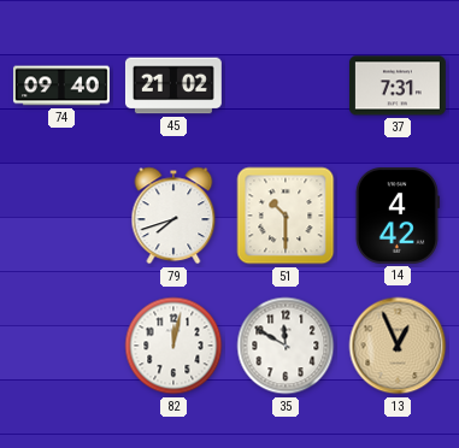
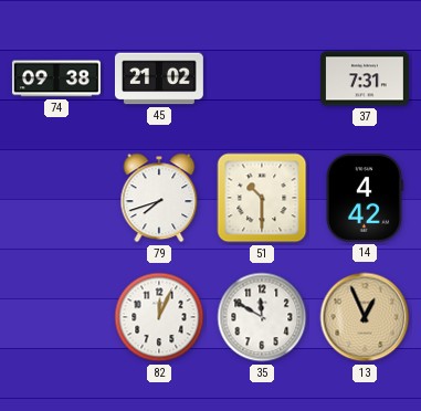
74: 09:40 -> 09:38
82: 12:02 -> 12:04
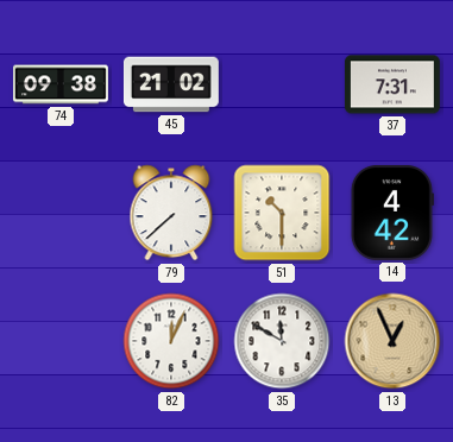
79: 7:42 -> 7:38
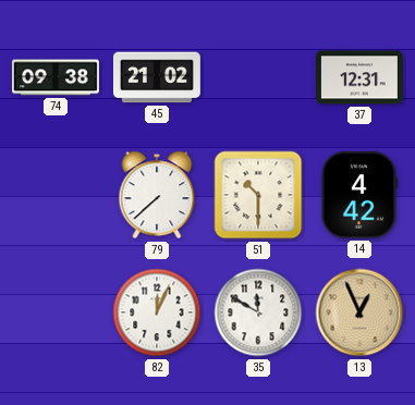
37: 7:31 -> 12:31
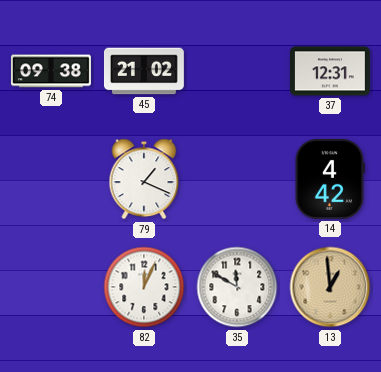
79: 7:38 -> 1:19
51: 10:30 -> none
13: 12:56 -> 12:59
